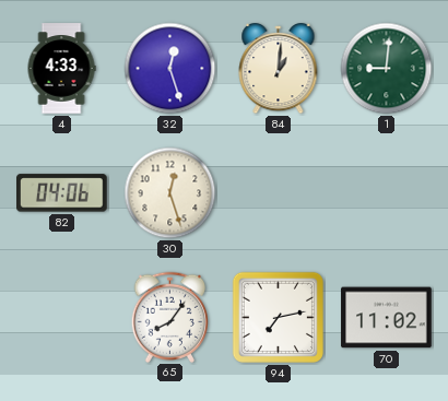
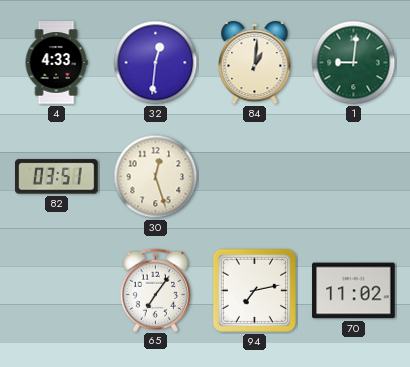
32: 12:27 -> 12:31
82: 04:06 -> 03:51
65: 8:06 -> 7:06
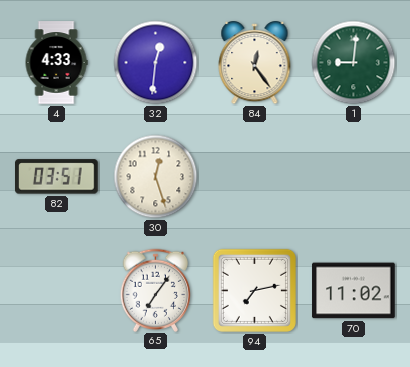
84: 1:01 -> 12:24
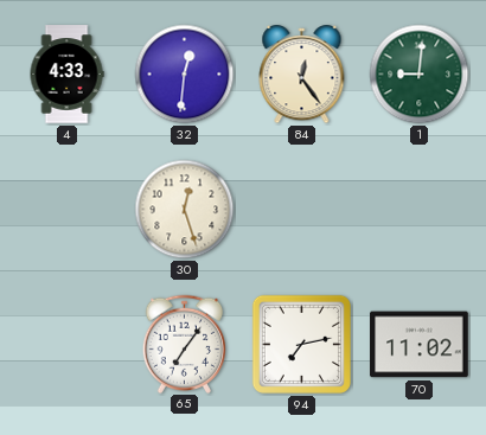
82: 03:51 -> none
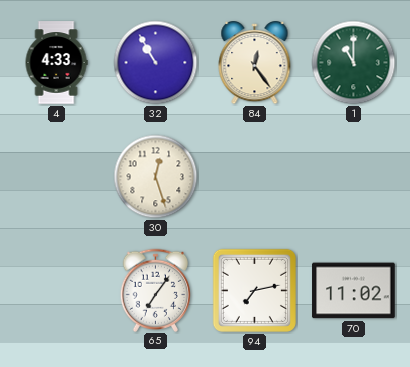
32: 12:31 -> 10:55
1: 9:01 -> 11:00
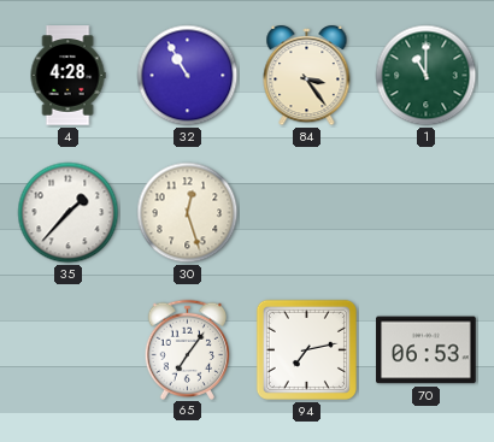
4: 4:33 -> 4:28
84: 12:24 -> 3:24
35: none -> 1:37
70: 11:02 -> 06:53
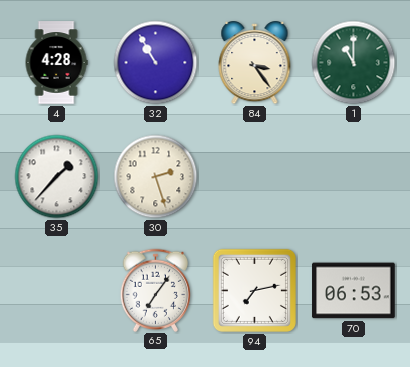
30: 12:27 -> 2:27
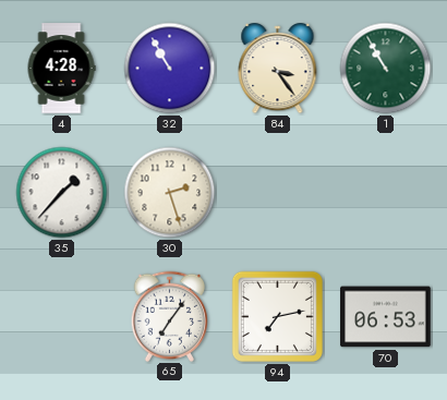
1: 11:00 -> 10:55
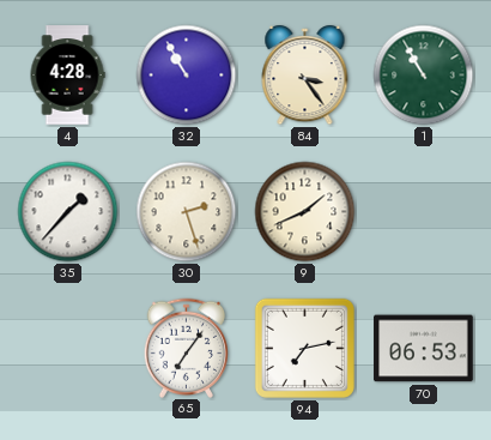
9: none -> 1:41
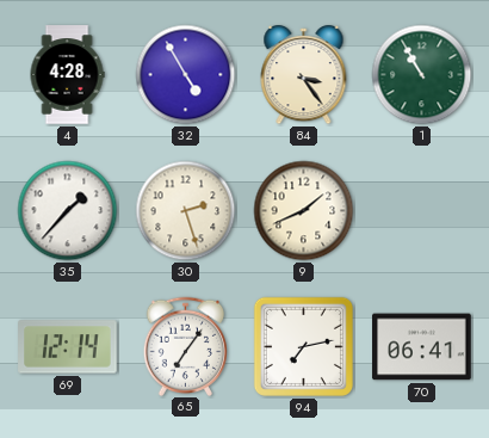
32: 10:55 -> 4:55
69: none -> 12:14
70: 06:53 -> 06:41
